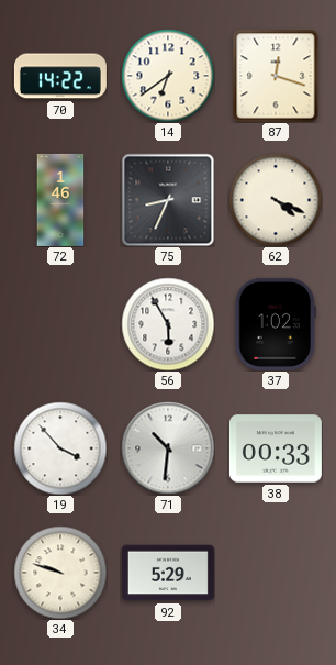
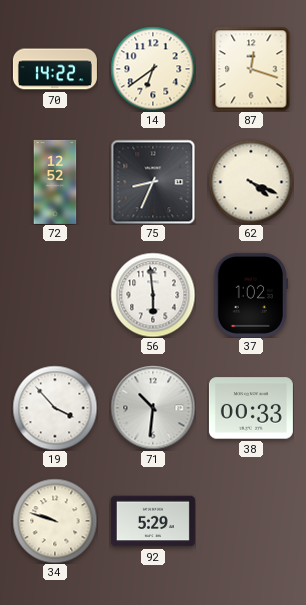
72: 1:46 -> 12:52
56: 5:55 -> 5:59
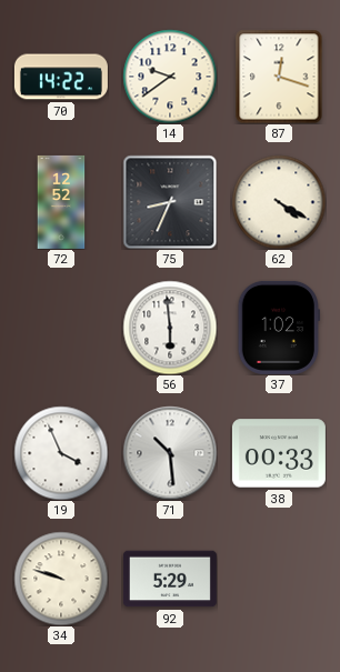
14: 6:39 -> 9:39
62: 4:19 -> 4:20
19: 3:53 -> 3:56
71: 10:31 -> 10:29
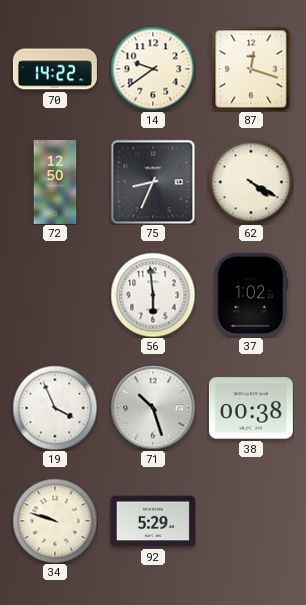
72: 12:52 -> 12:50
71: 10:29 -> 10:27
38: 00:33 -> 00:38
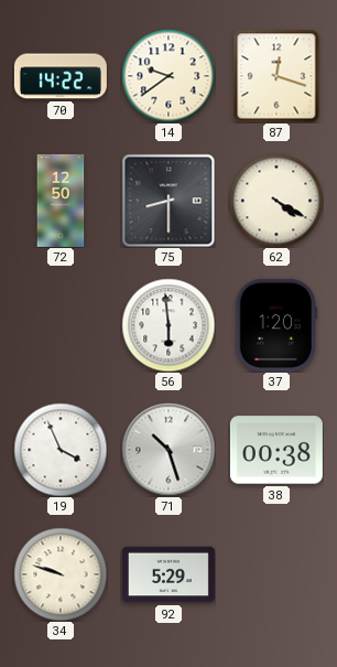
75: 8:34 -> 8:30
37: 1:02 -> 1:20
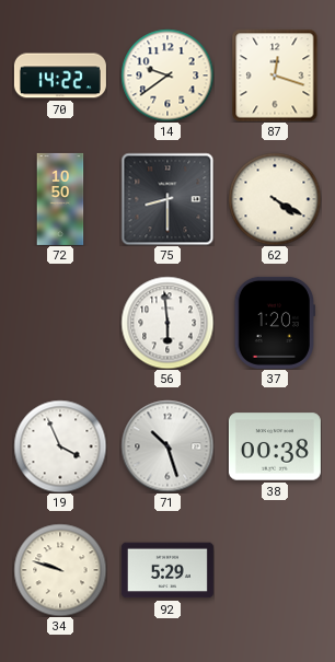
72: 12:50 -> 10:50
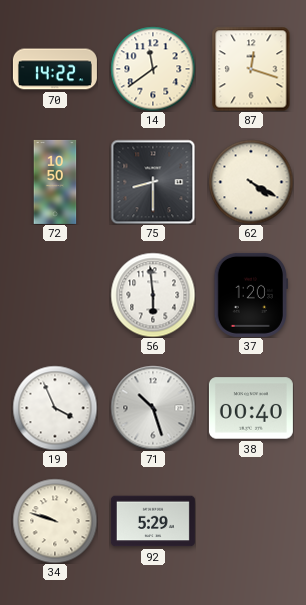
14: 9:39 -> 11:39
38: 00:38 -> 00:40
